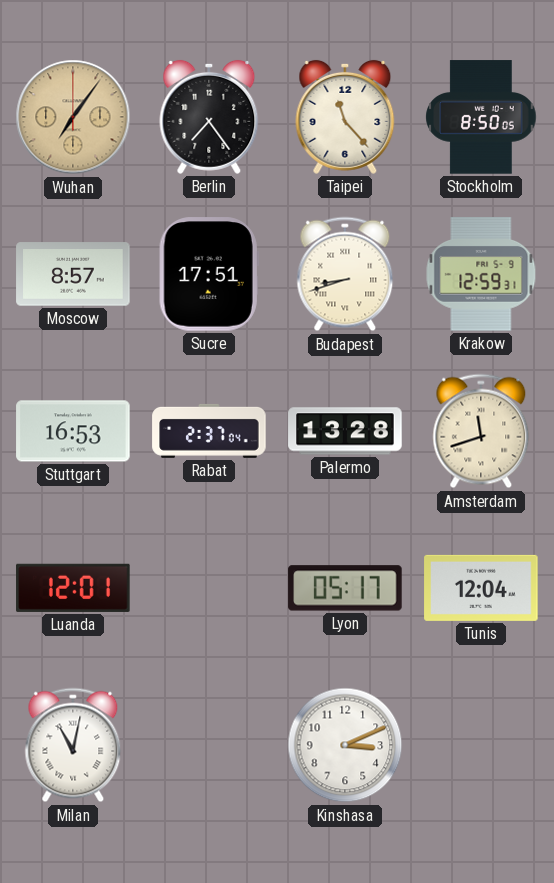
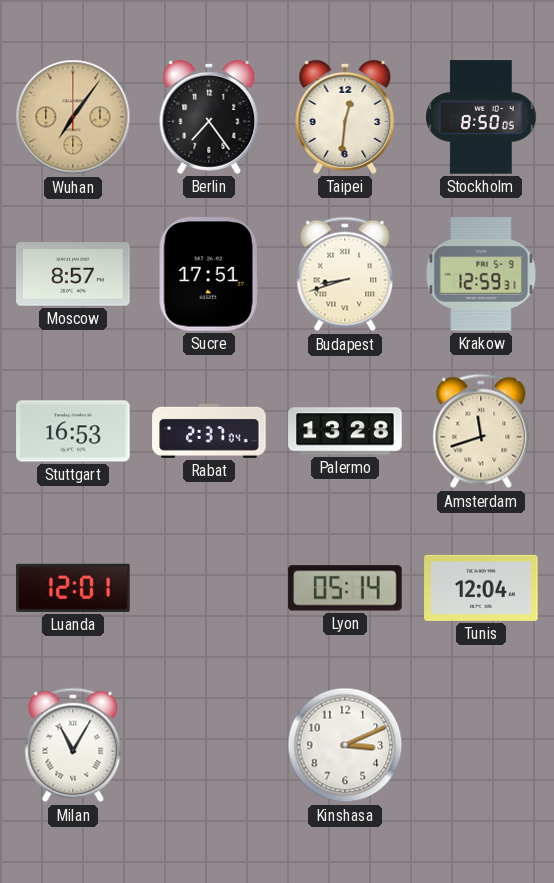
Taipei: 11:23 -> 12:31
Lyon: 05:17 -> 05:14
Milan: 11:02 -> 11:05
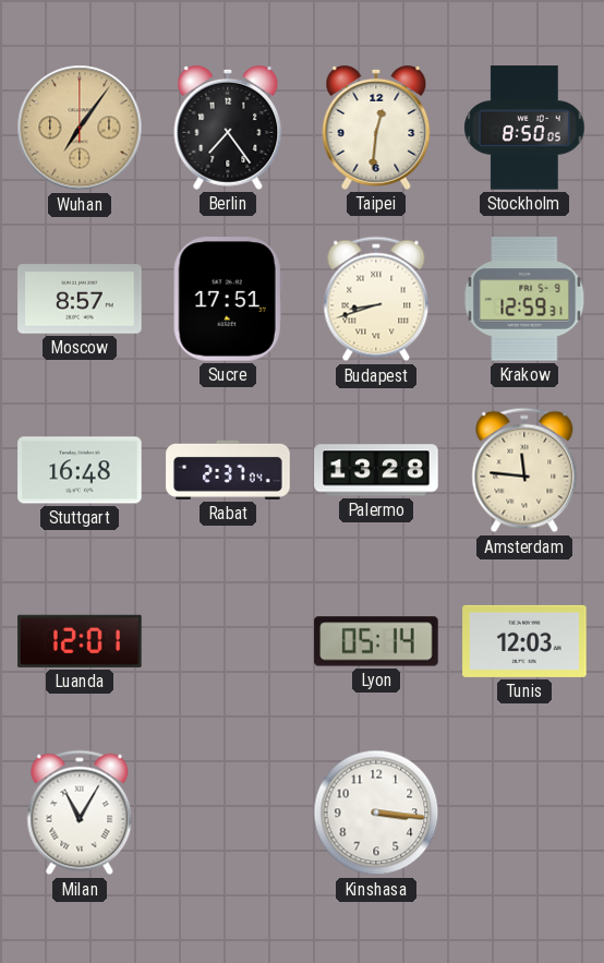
Stuttgart: 16:53 -> 16:48
Amsterdam: 11:42 -> 11:46
Tunis: 12:04 -> 12:03
Kinshasa: 3:11 -> 3:16
